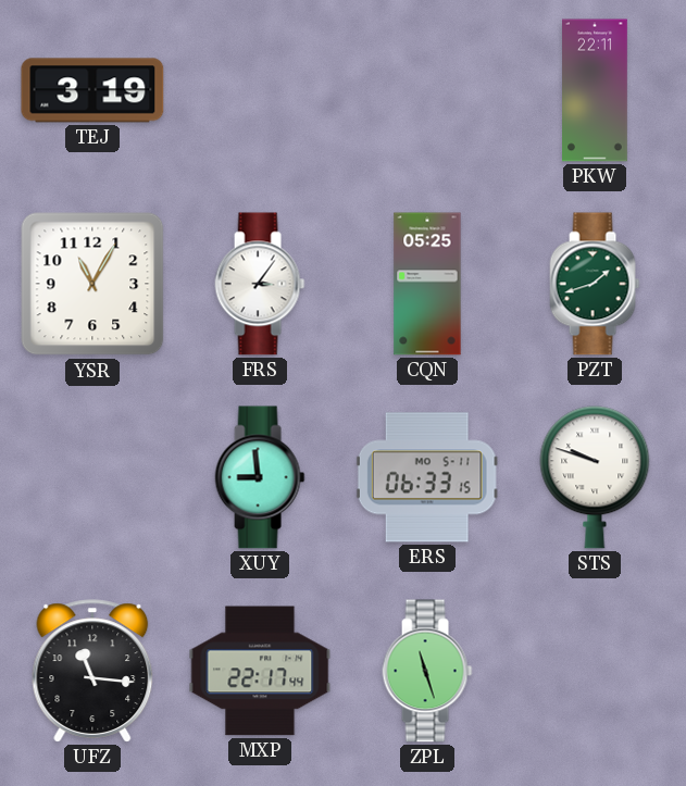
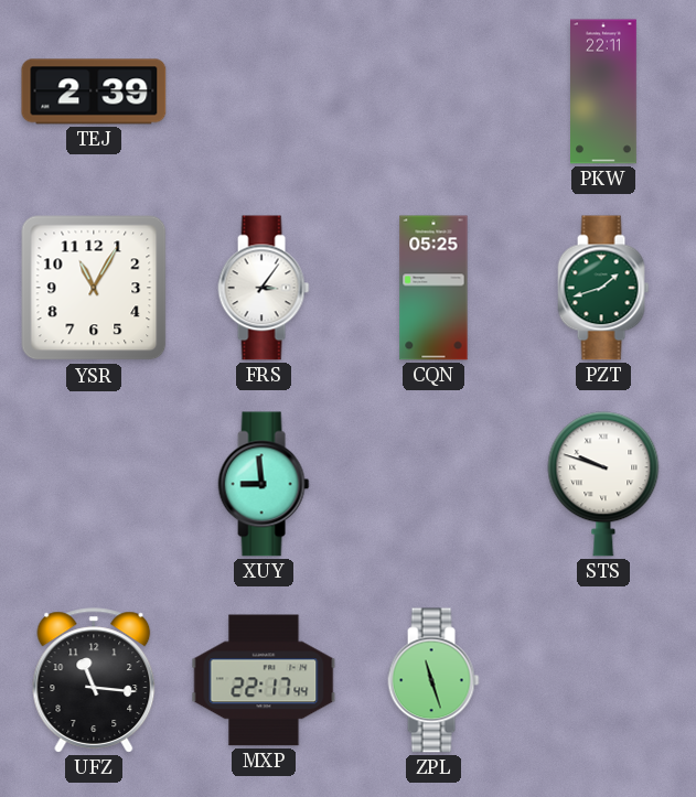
TEJ: 3:19 -> 2:39
ERS: 06:33 -> none
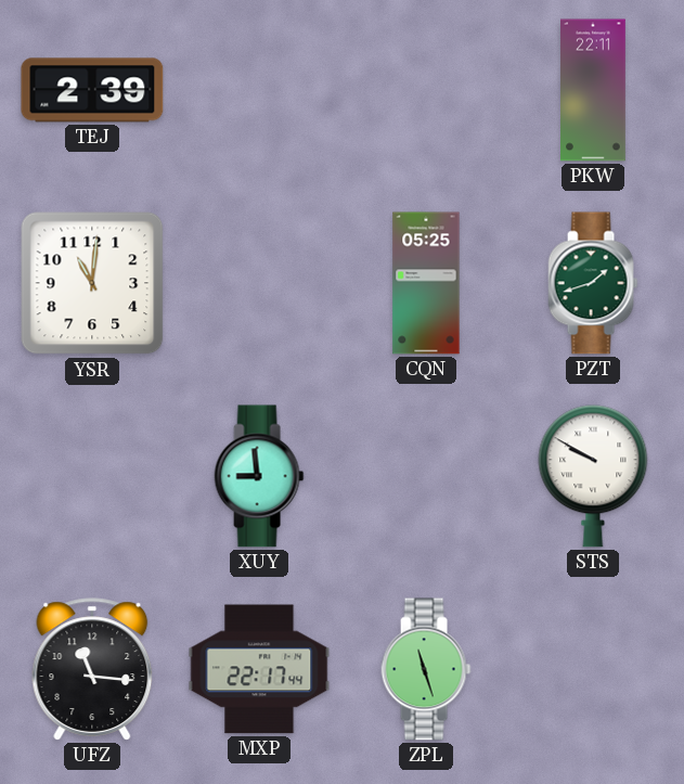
YSR: 11:05 -> 11:01
FRS: 3:06 -> none
STS: 9:48 -> 9:50
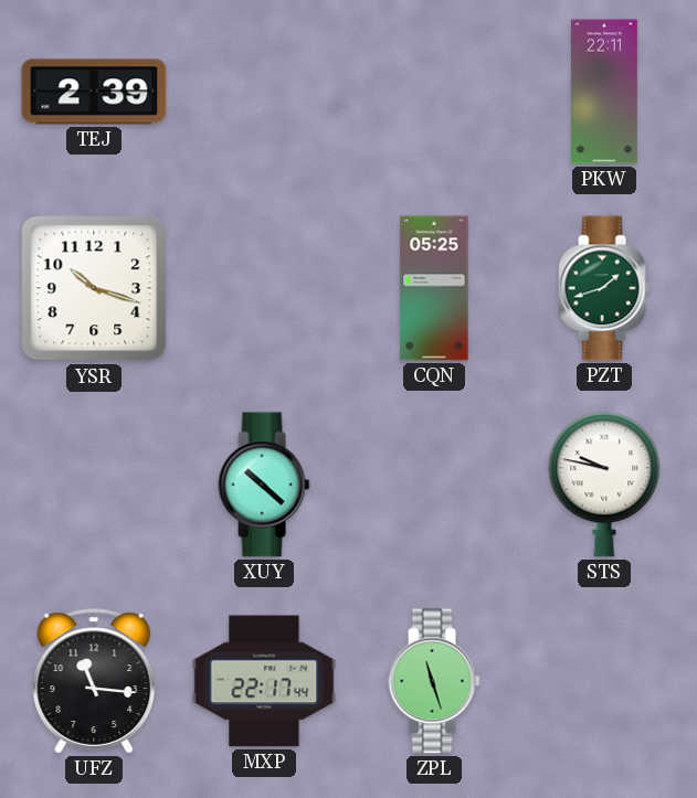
YSR: 11:01 -> 10:18
XUY: 8:59 -> 10:22
STS: 9:50 -> 9:47
